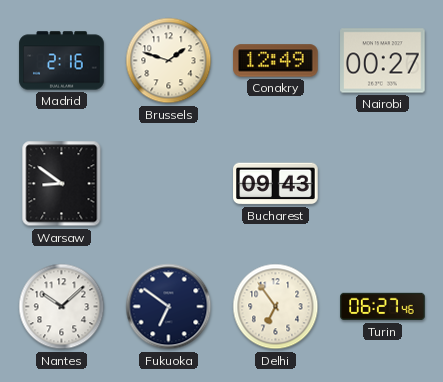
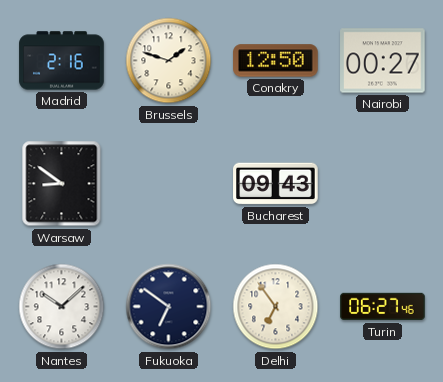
Conakry: 12:49 -> 12:50
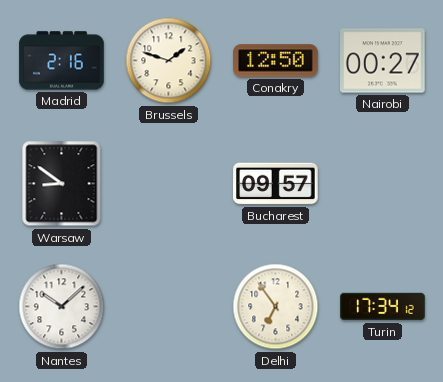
Bucharest: 09:43 -> 09:57
Fukuoka: 6:51 -> none
Turin: 06:27 -> 17:34
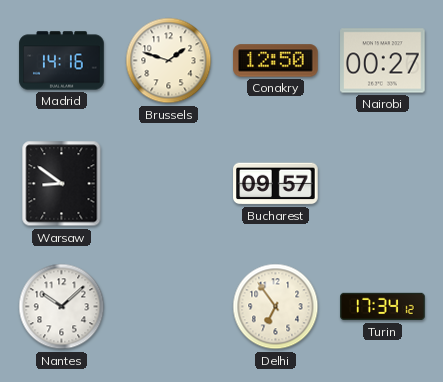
Madrid: 2:16 -> 14:16
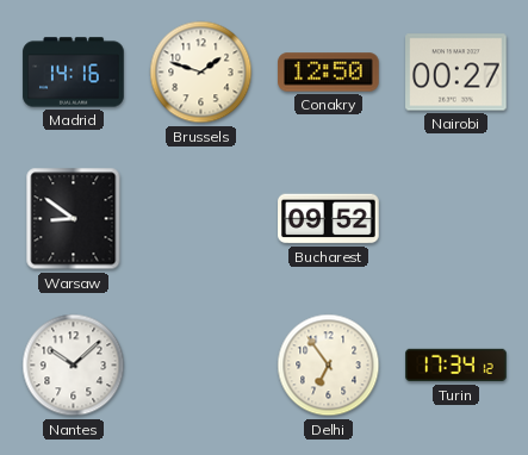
Bucharest: 09:57 -> 09:52
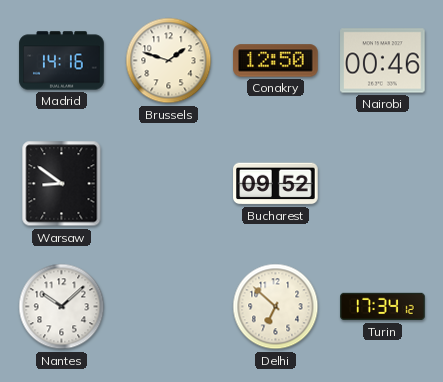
Nairobi: 00:27 -> 00:46
Delhi: 6:54 -> 6:52
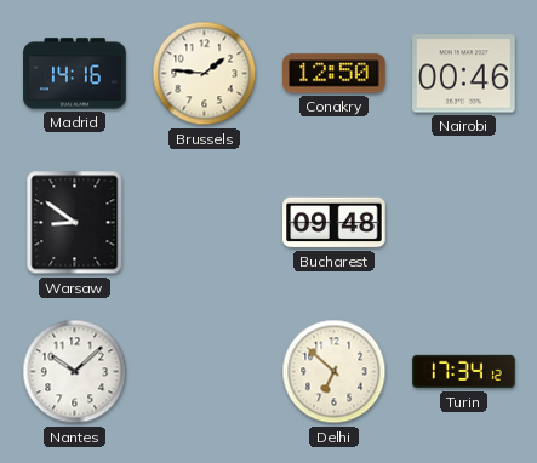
Brussels: 1:48 -> 1:46
Bucharest: 09:52 -> 09:48
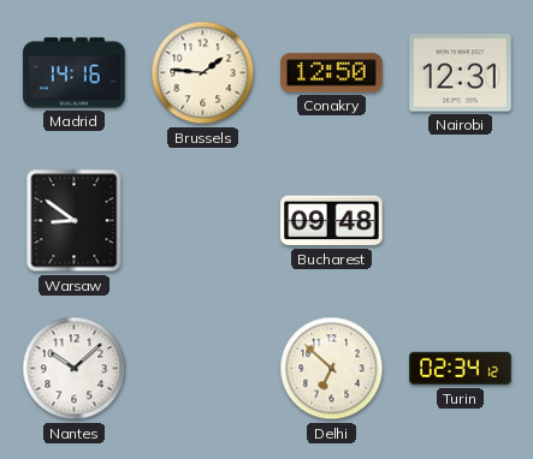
Nairobi: 00:46 -> 12:31
Turin: 17:34 -> 02:34
